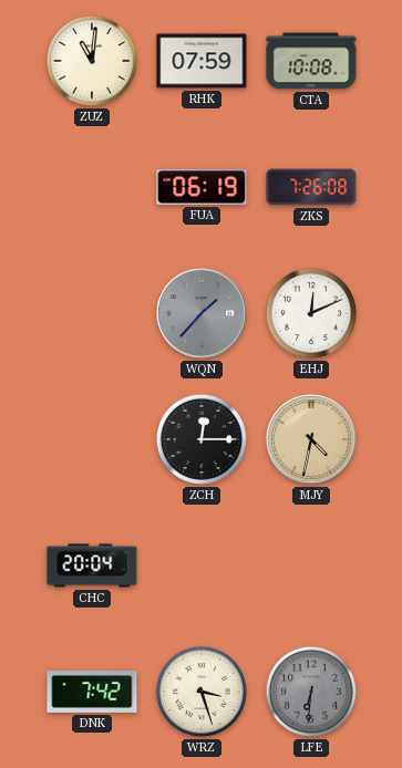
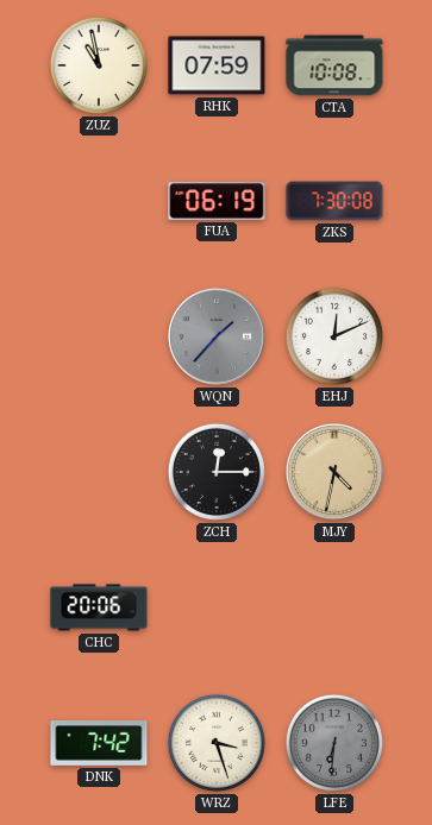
ZUZ: 11:01 -> 10:58
ZKS: 7:26 -> 7:30
CHC: 20:04 -> 20:06
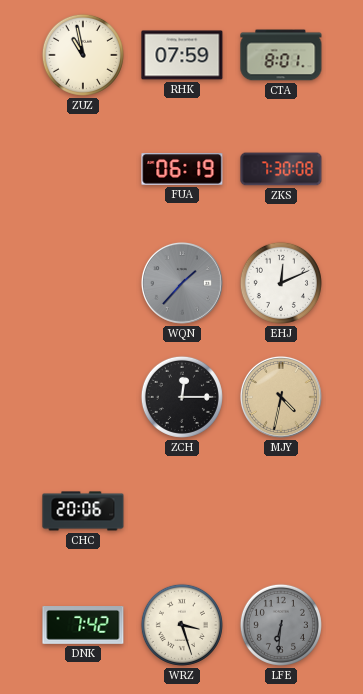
CTA: 10:08 -> 8:01
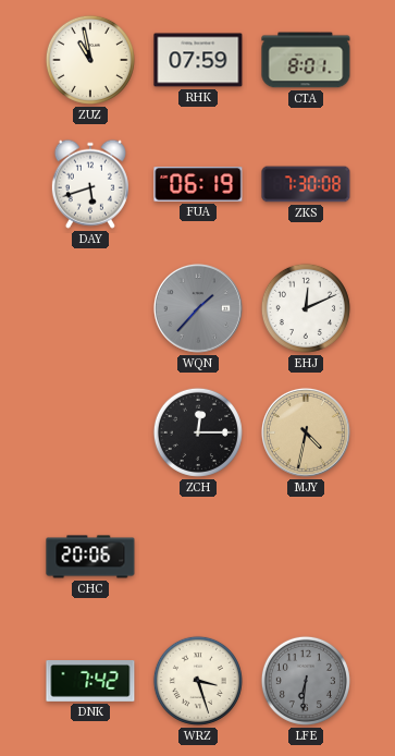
DAY: none -> 5:42
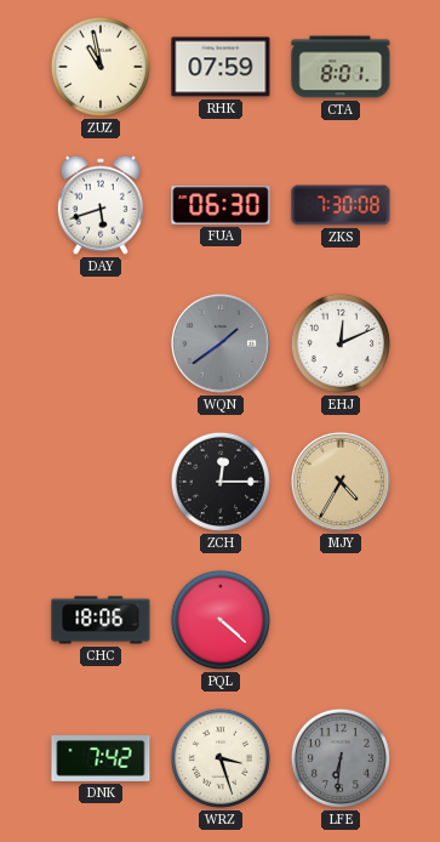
FUA: 06:19 -> 06:30
WQN: 1:37 -> 1:39
MJY: 4:32 -> 4:35
CHC: 20:06 -> 18:06
PQL: none -> 4:22
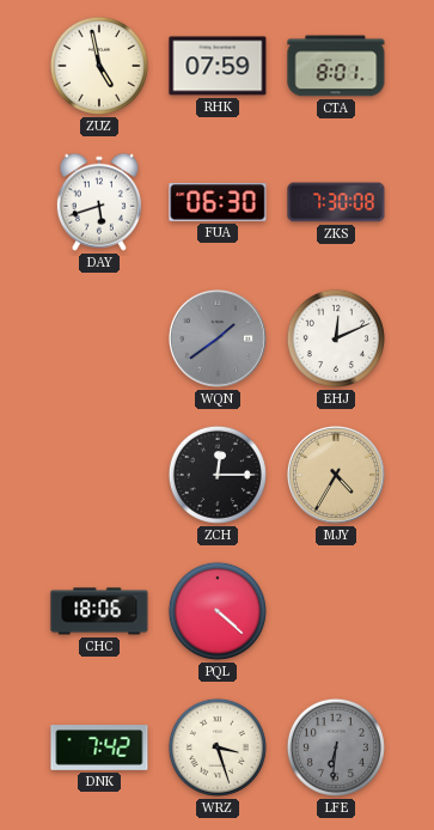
ZUZ: 10:58 -> 4:58
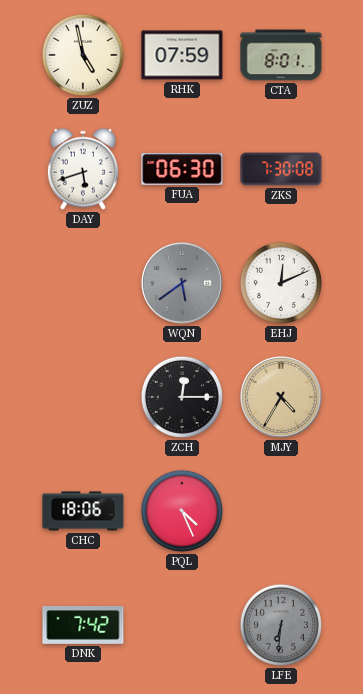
WQN: 1:39 -> 5:39
PQL: 4:22 -> 4:26
WRZ: 3:27 -> none
